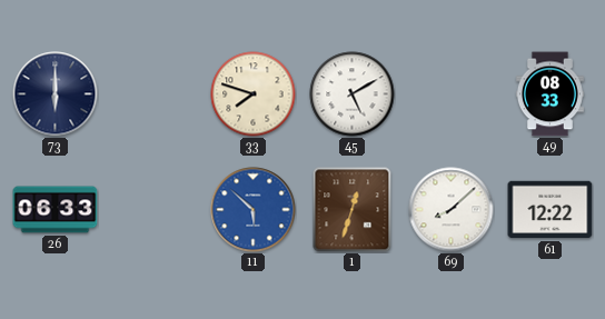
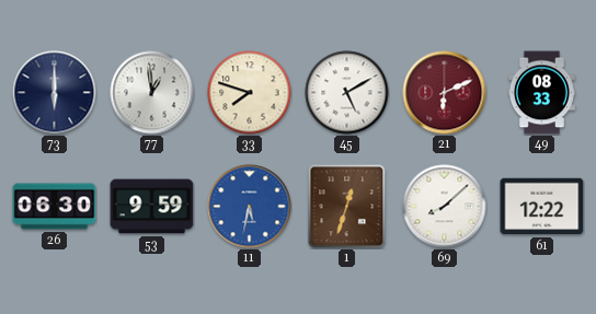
77: none -> 12:59
21: none -> 6:11
26: 06:33 -> 06:30
53: none -> 9:59
11: 5:52 -> 5:32
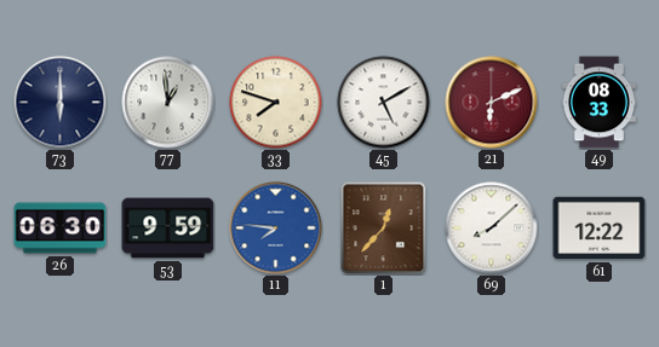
11: 5:32 -> 7:46
1: 12:33 -> 12:37
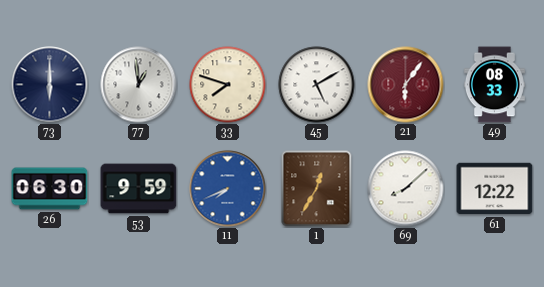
21: 6:11 -> 6:06
11: 7:46 -> 7:41
1: 12:37 -> 12:35
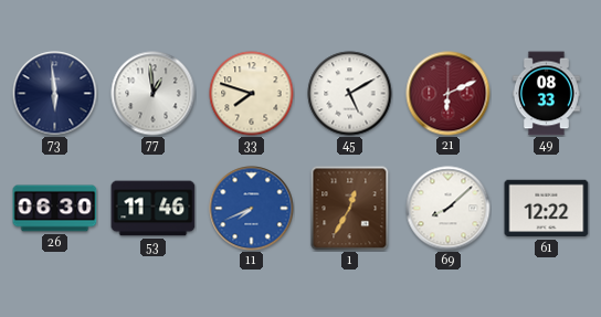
73: 6:00 -> 5:59
21: 6:06 -> 6:11
53: 9:59 -> 11:46
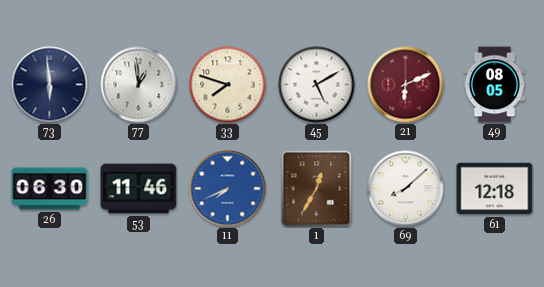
49: 08:33 -> 08:05
61: 12:22 -> 12:18
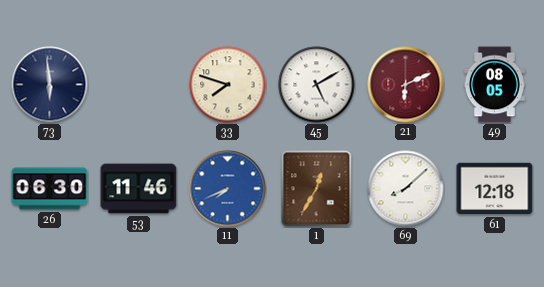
77: 12:59 -> none
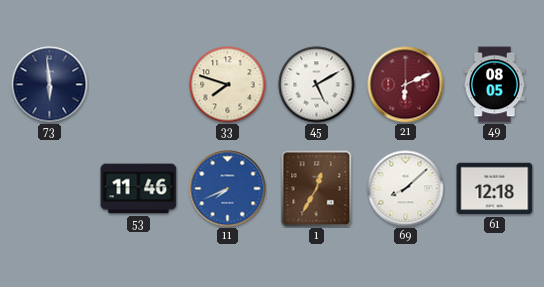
26: 06:30 -> none
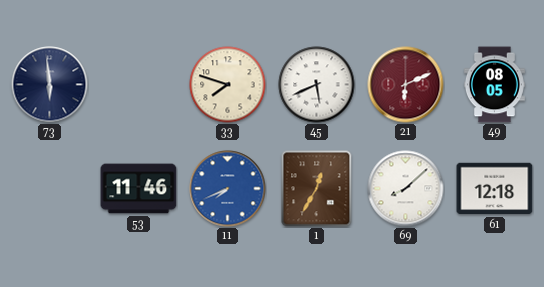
45: 5:10 -> 5:41
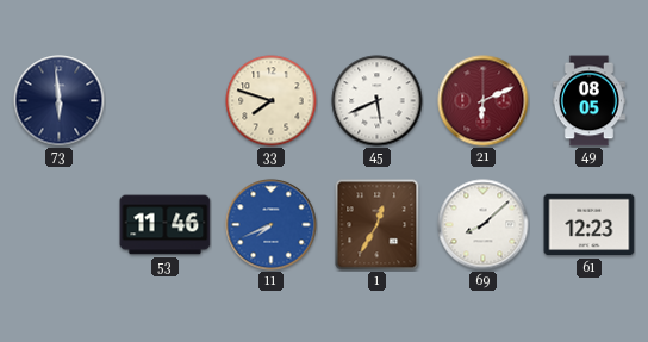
61: 12:18 -> 12:23
